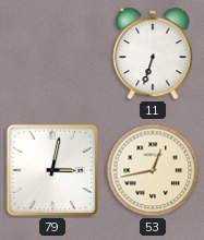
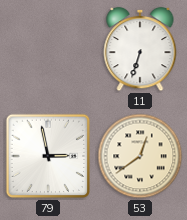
79: 3:02 -> 2:58
53: 12:43 -> 12:39
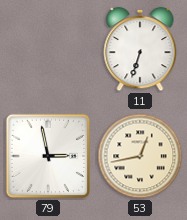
53: 12:39 -> 12:43
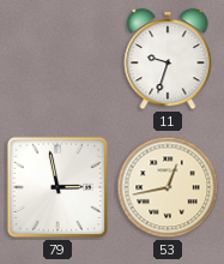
11: 6:33 -> 9:33
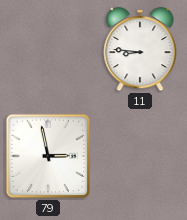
11: 9:33 -> 8:46
53: 12:43 -> none
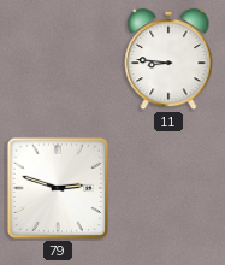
79: 2:58 -> 2:48
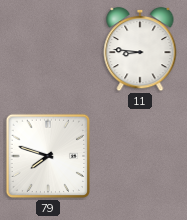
79: 2:48 -> 7:48
